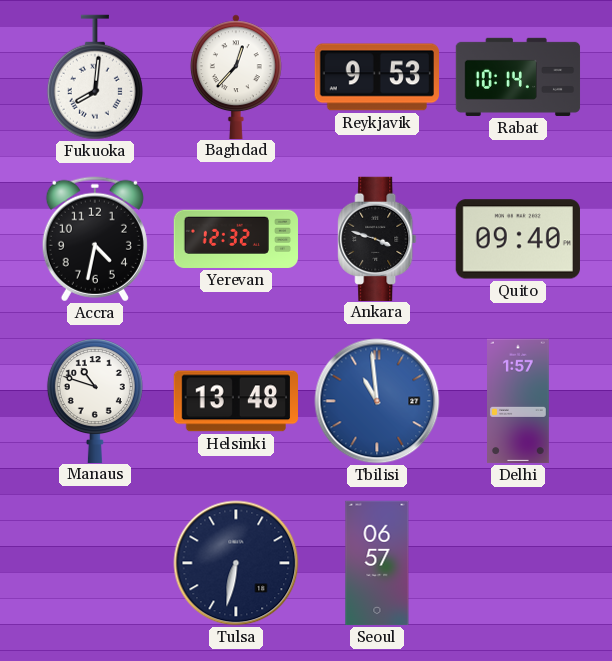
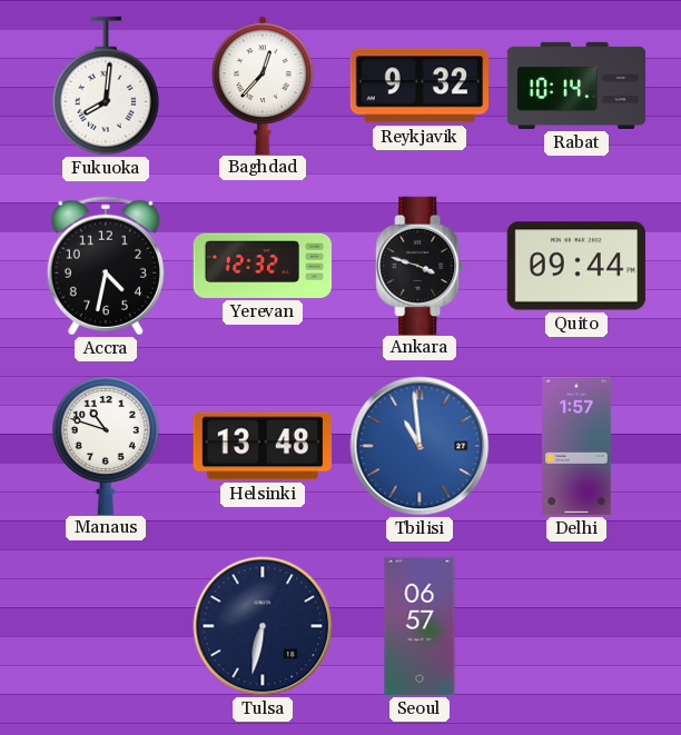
Reykjavik: 9:53 -> 9:32
Quito: 09:40 -> 09:44
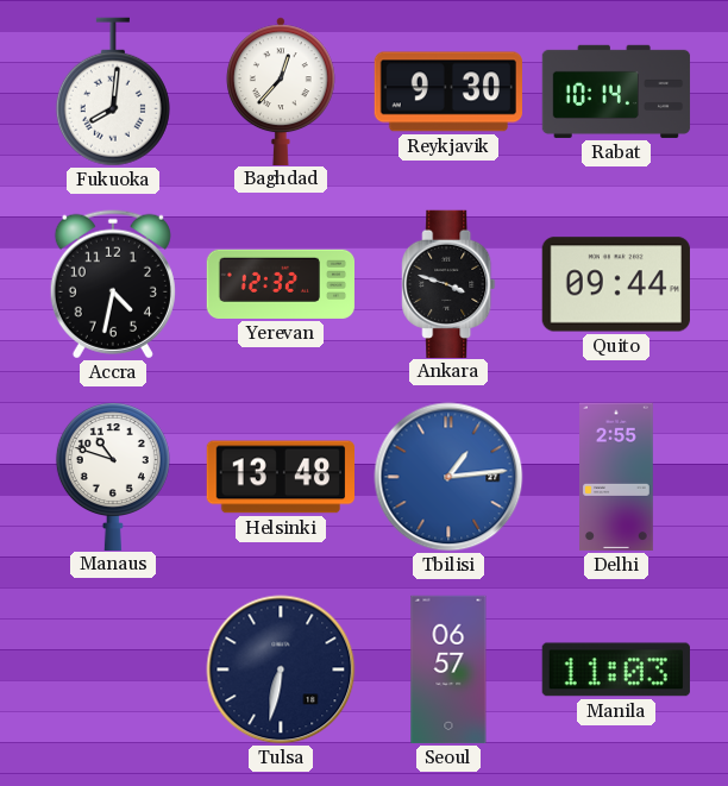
Reykjavik: 9:32 -> 9:30
Tbilisi: 10:59 -> 1:14
Delhi: 1:57 -> 2:55
Manila: none -> 11:03
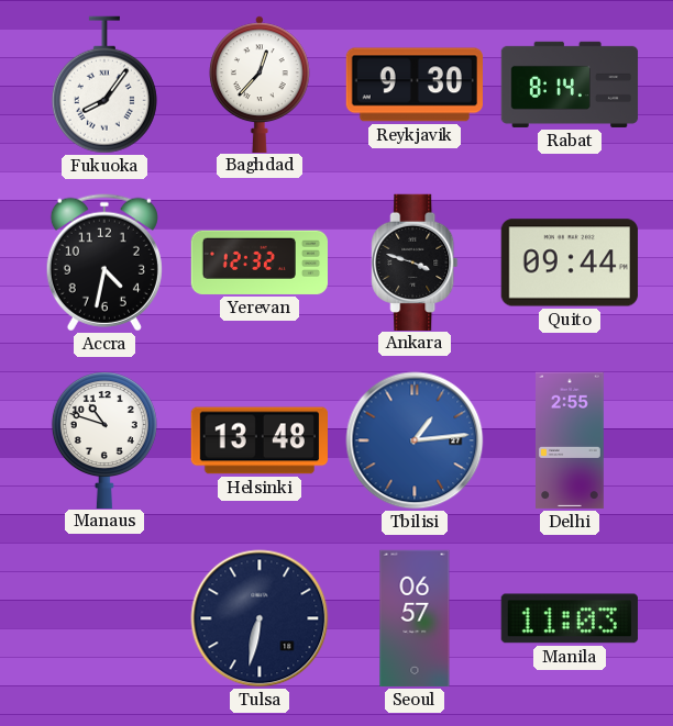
Fukuoka: 8:01 -> 8:06
Rabat: 10:14 -> 8:14
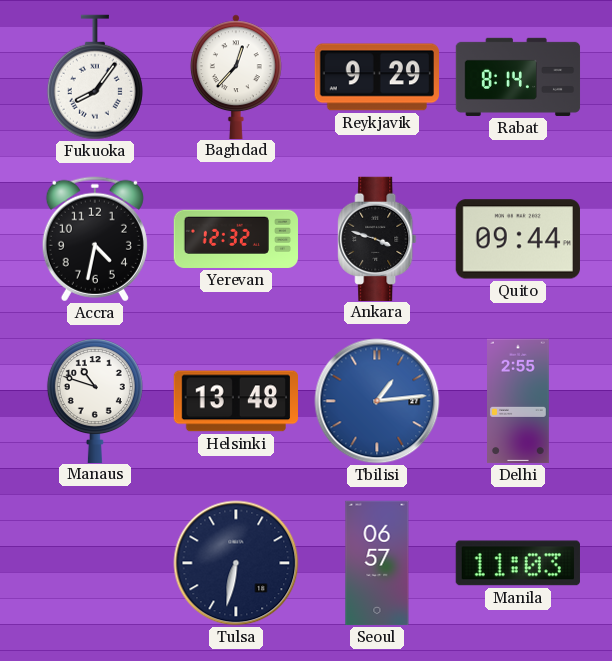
Reykjavik: 9:30 -> 9:29
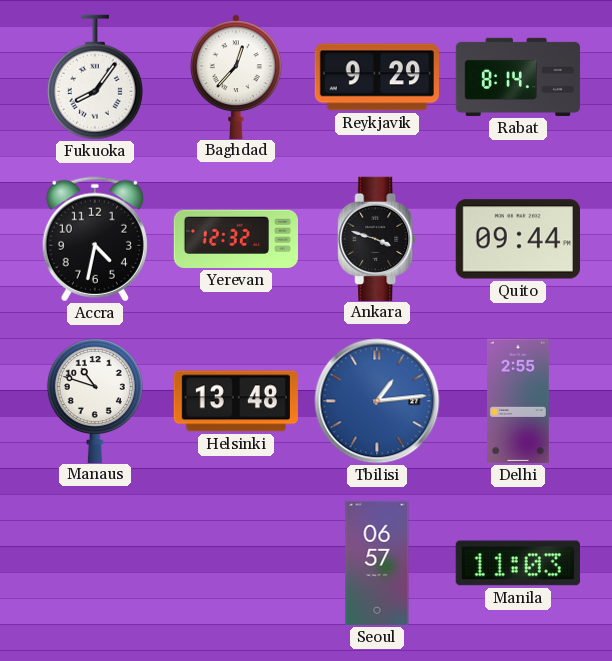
Tulsa: 6:32 -> none
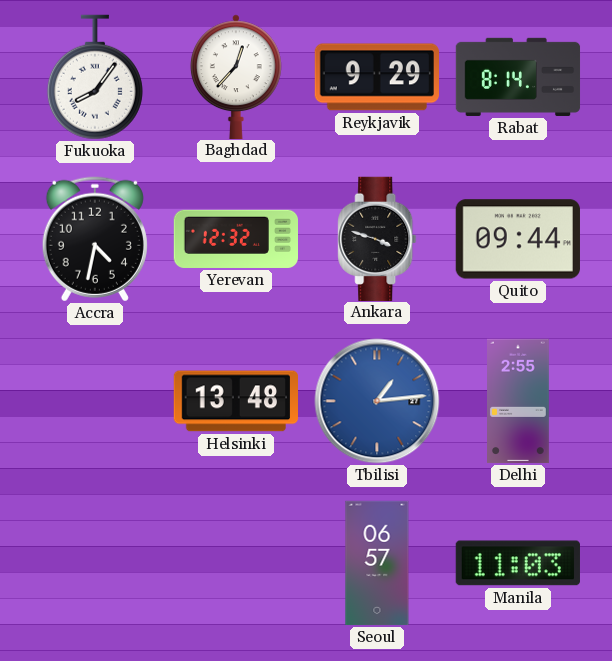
Manaus: 10:48 -> none
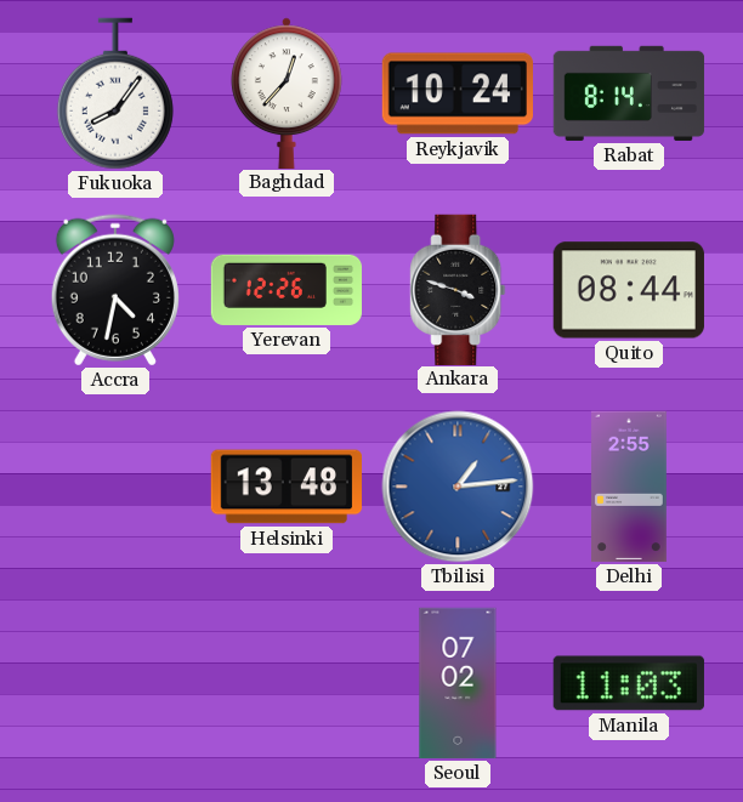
Reykjavik: 9:29 -> 10:24
Yerevan: 12:32 -> 12:26
Quito: 09:44 -> 08:44
Seoul: 06:57 -> 07:02
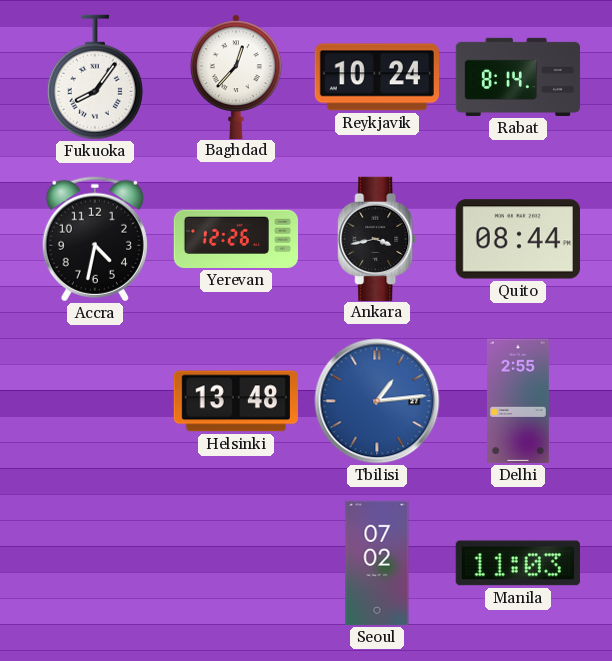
Ankara: 3:48 -> 3:43
